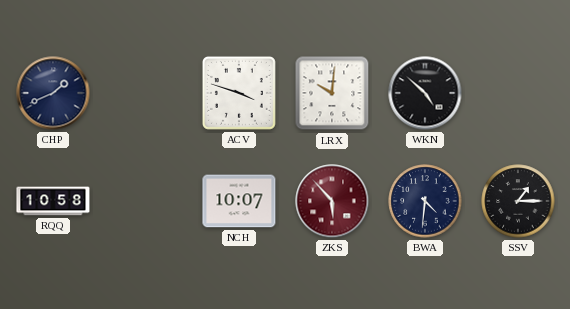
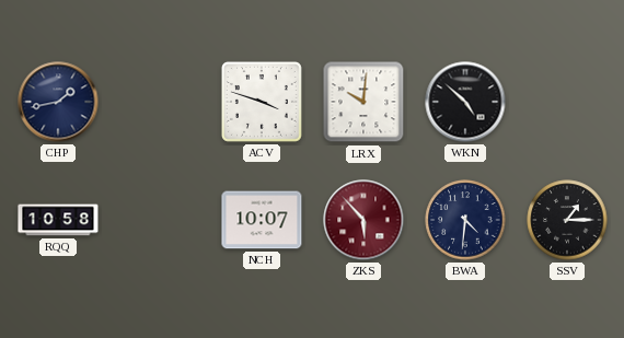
CHP: 1:41 -> 1:43
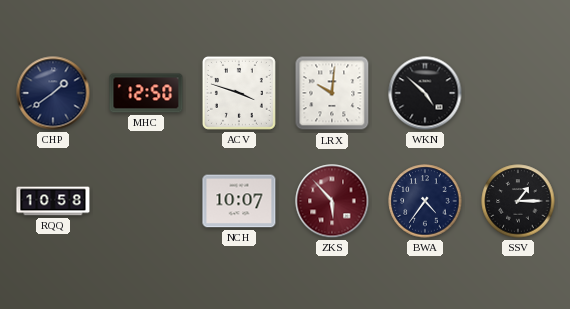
CHP: 1:43 -> 1:39
MHC: none -> 12:50
BWA: 4:31 -> 4:36
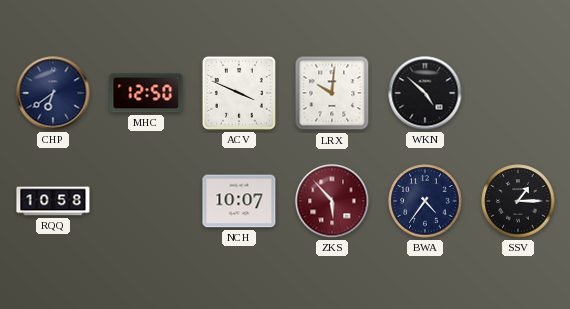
CHP: 1:39 -> 6:39
ACV: 3:48 -> 3:49
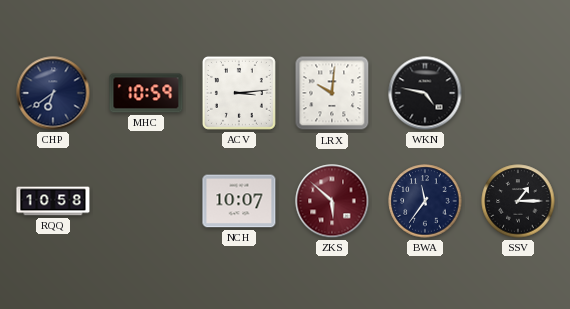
MHC: 12:50 -> 10:59
ACV: 3:49 -> 3:14
WKN: 4:52 -> 4:47
ZKS: 5:53 -> 5:52
BWA: 4:36 -> 11:36
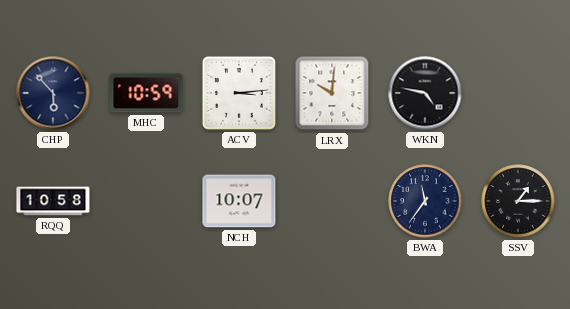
CHP: 6:39 -> 5:53
ZKS: 5:52 -> none
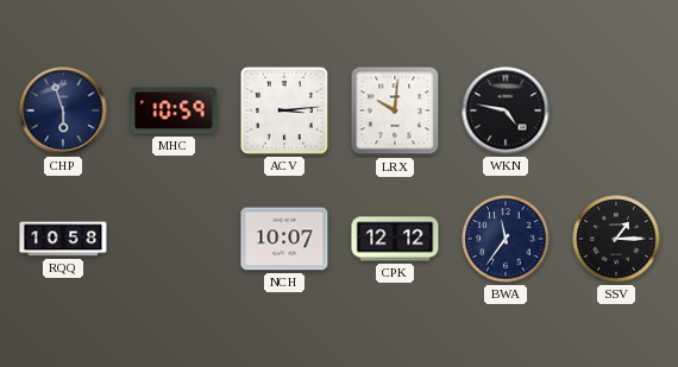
CHP: 5:53 -> 5:57
CPK: none -> 12:12
